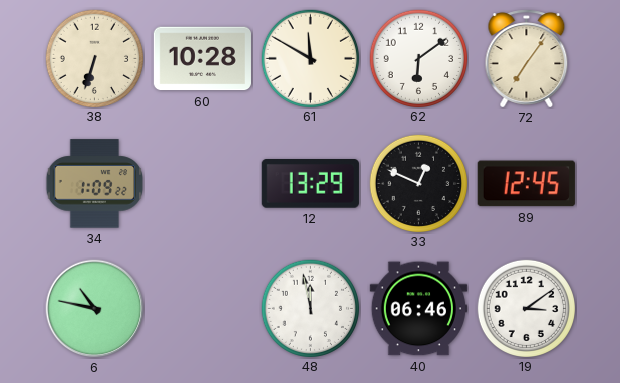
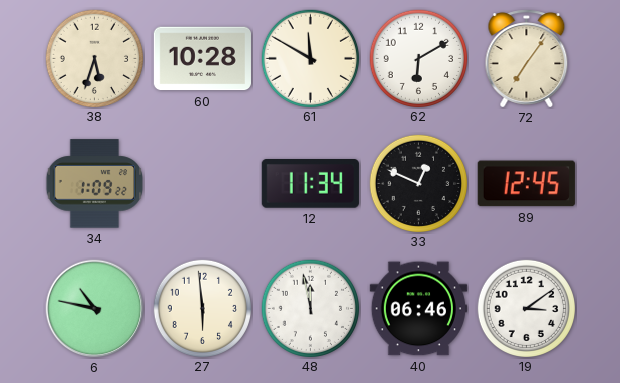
38: 6:33 -> 5:33
62: 6:09 -> 6:10
12: 13:29 -> 11:34
27: none -> 5:59
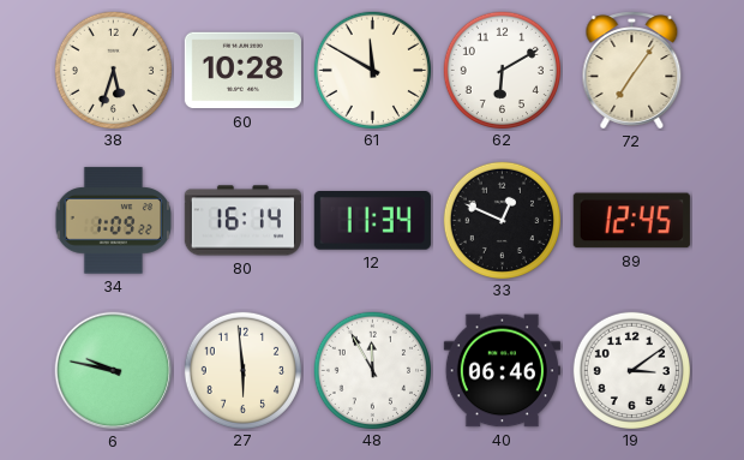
80: none -> 16:14
6: 10:47 -> 9:47
48: 11:58 -> 11:55
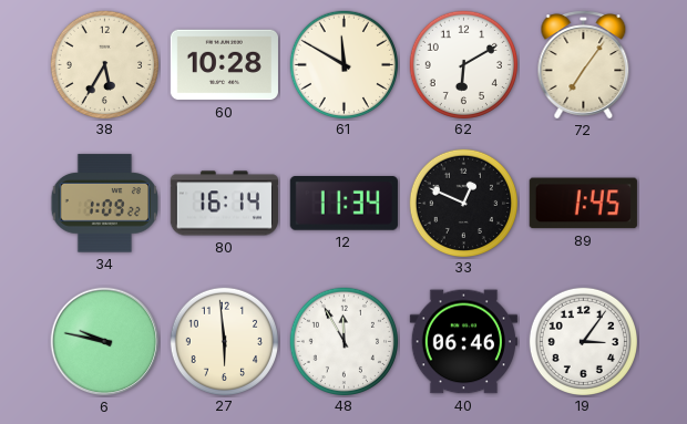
38: 5:33 -> 5:35
89: 12:45 -> 1:45
19: 3:09 -> 3:06
